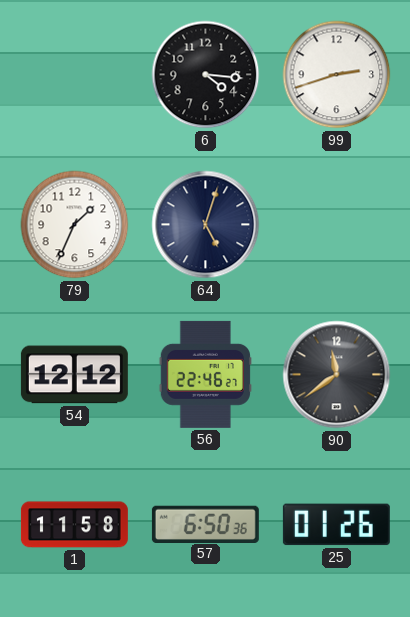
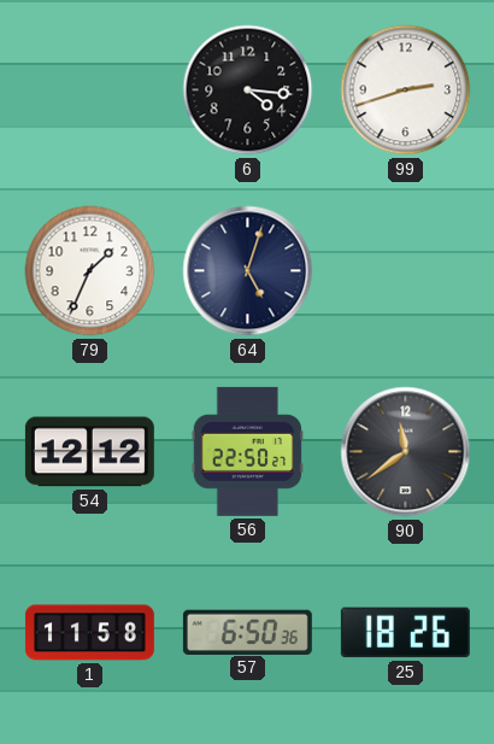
56: 22:46 -> 22:50
25: 01:26 -> 18:26
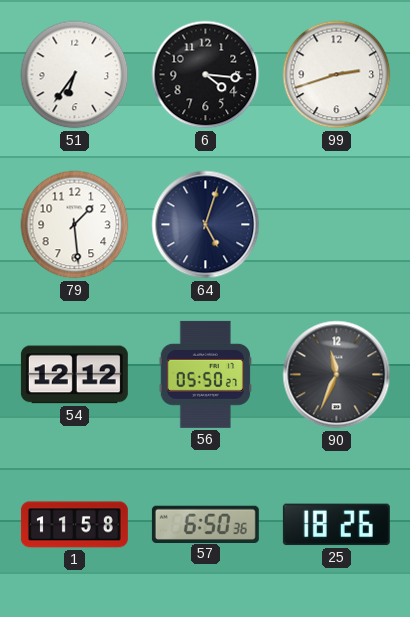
51: none -> 6:36
79: 1:34 -> 1:29
56: 22:50 -> 05:50
90: 11:39 -> 11:34
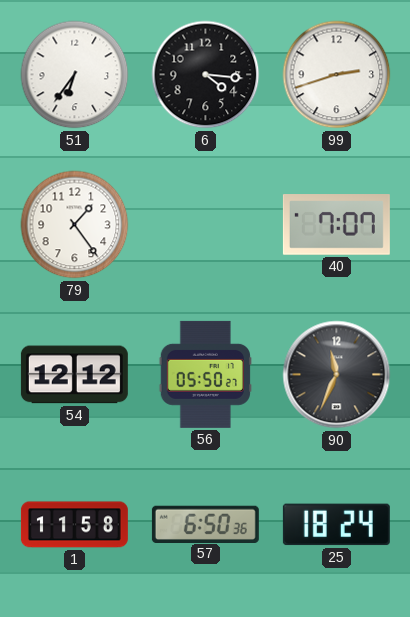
79: 1:29 -> 1:24
64: 5:03 -> none
40: none -> 7:07
25: 18:26 -> 18:24
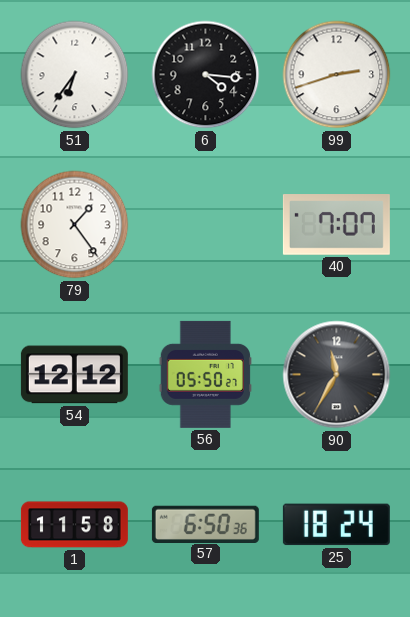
90: 11:34 -> 11:35
